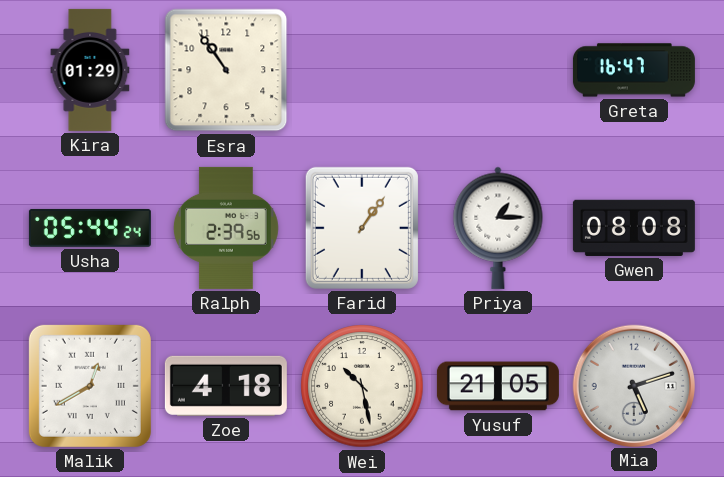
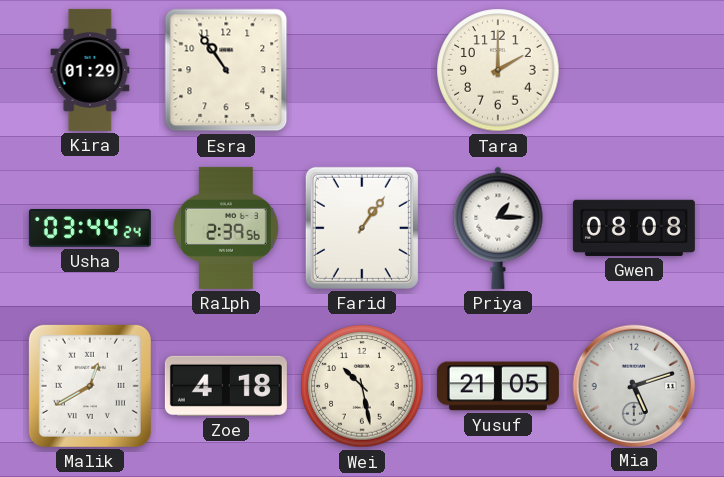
Tara: none -> 2:00
Greta: 16:47 -> none
Usha: 05:44 -> 03:44
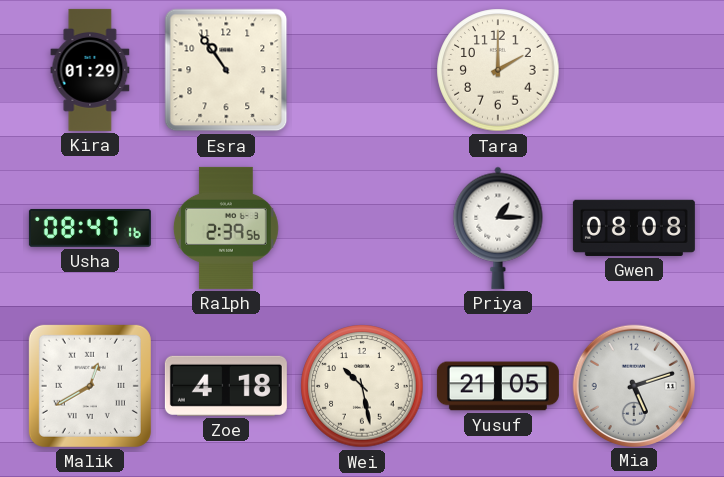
Usha: 03:44 -> 08:47
Farid: 1:06 -> none
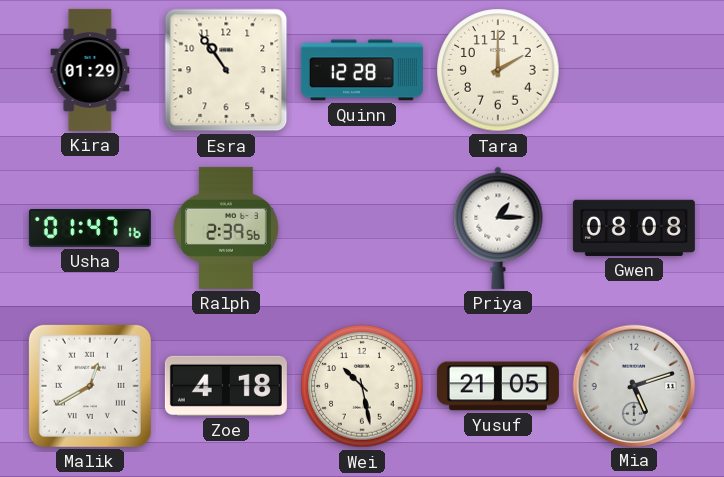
Quinn: none -> 12:28
Usha: 08:47 -> 01:47
